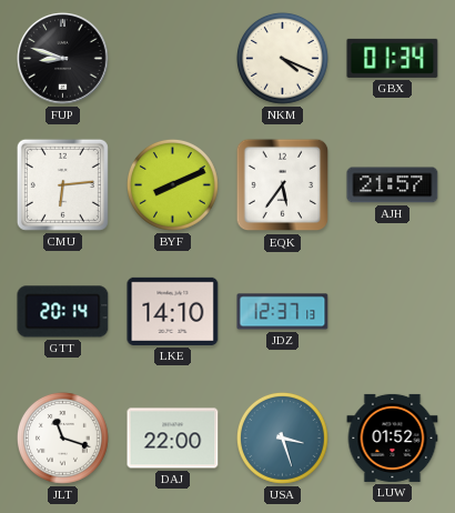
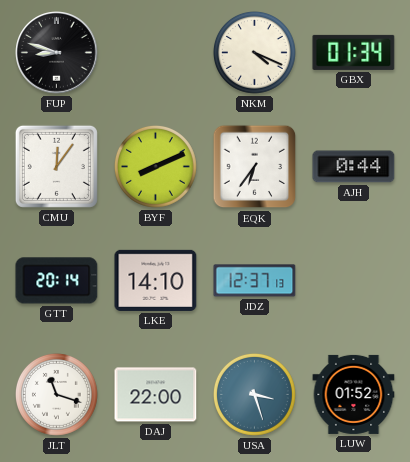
CMU: 6:14 -> 12:06
EQK: 5:36 -> 6:36
AJH: 21:57 -> 0:44
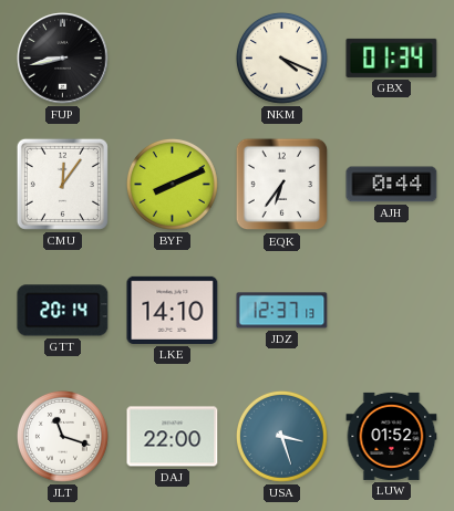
FUP: 8:48 -> 8:43
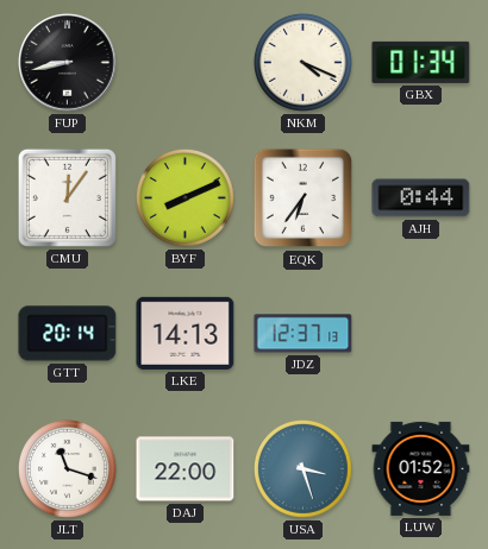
LKE: 14:10 -> 14:13
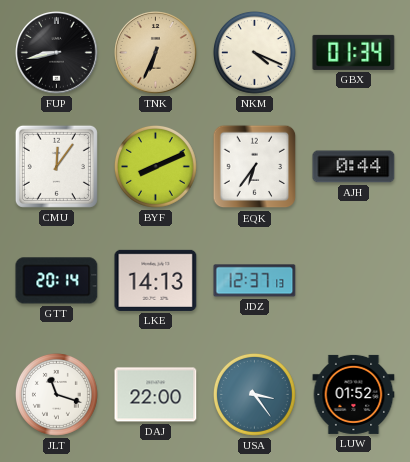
TNK: none -> 6:34
USA: 3:27 -> 3:24
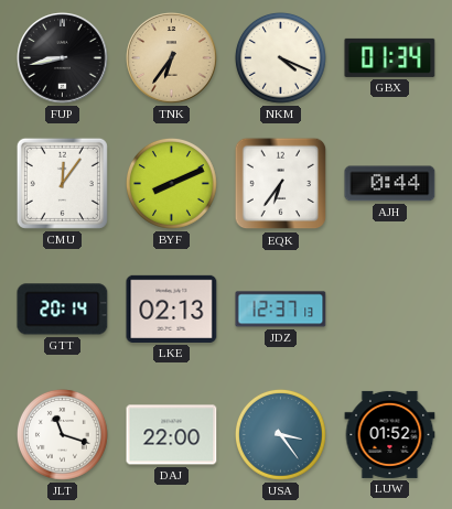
TNK: 6:34 -> 6:36
LKE: 14:13 -> 02:13
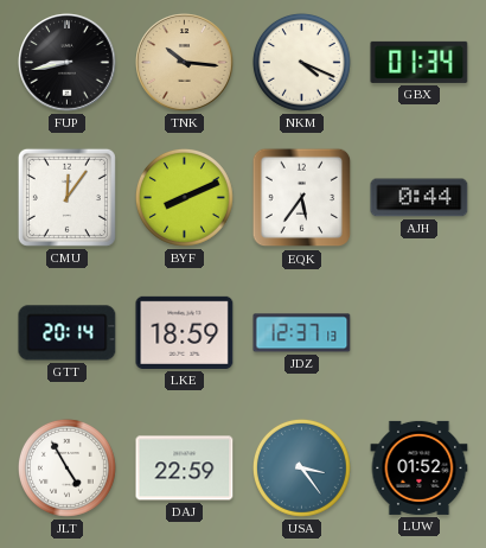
TNK: 6:36 -> 10:16
EQK: 6:36 -> 5:36
LKE: 02:13 -> 18:59
JLT: 11:18 -> 4:55
DAJ: 22:00 -> 22:59
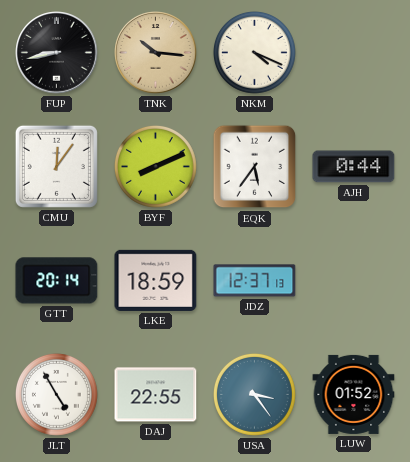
GBX: 01:34 -> none
DAJ: 22:59 -> 22:55
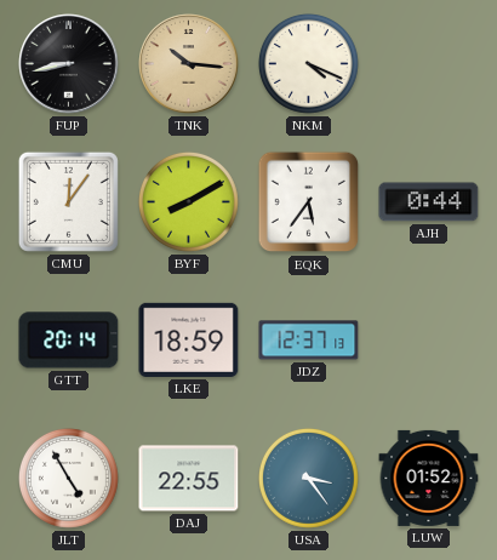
BYF: 8:11 -> 8:10
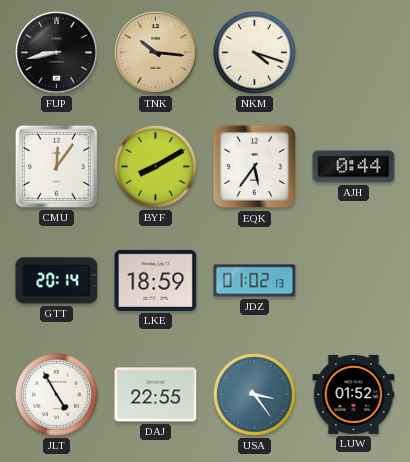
NKM: 4:19 -> 4:18
JDZ: 12:37 -> 01:02
